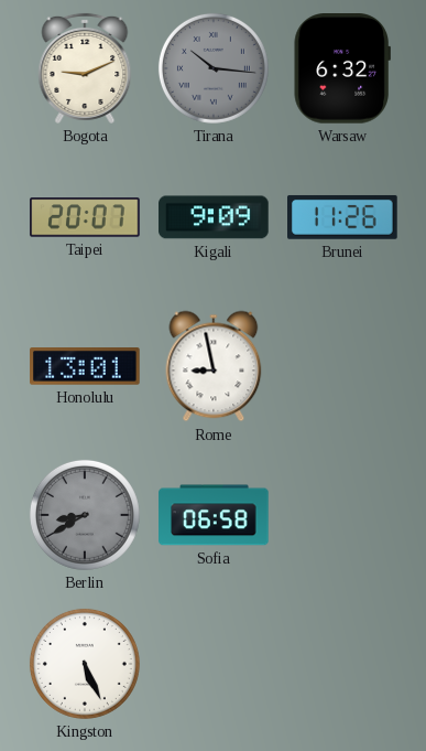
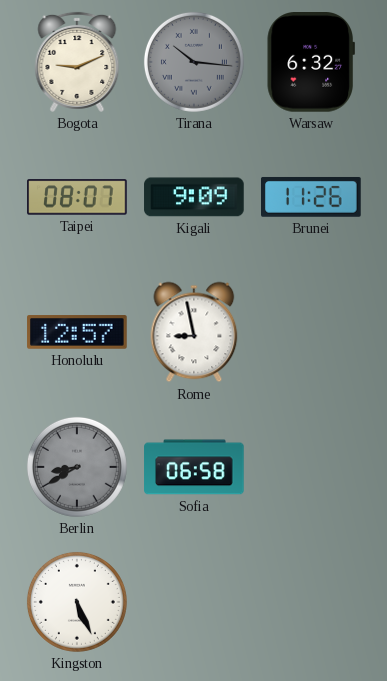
Taipei: 20:07 -> 08:07
Honolulu: 13:01 -> 12:57
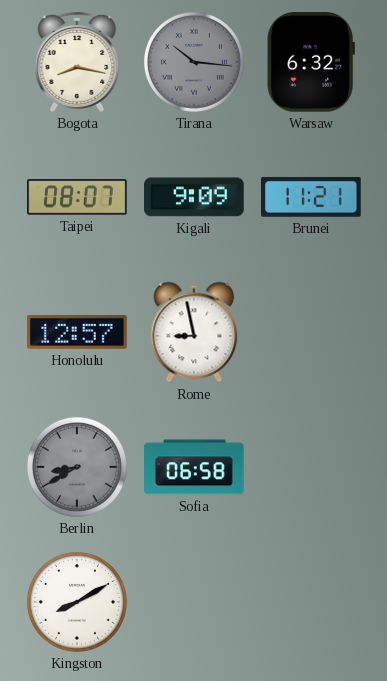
Bogota: 9:11 -> 8:17
Brunei: 11:26 -> 11:21
Kingston: 5:26 -> 8:10
